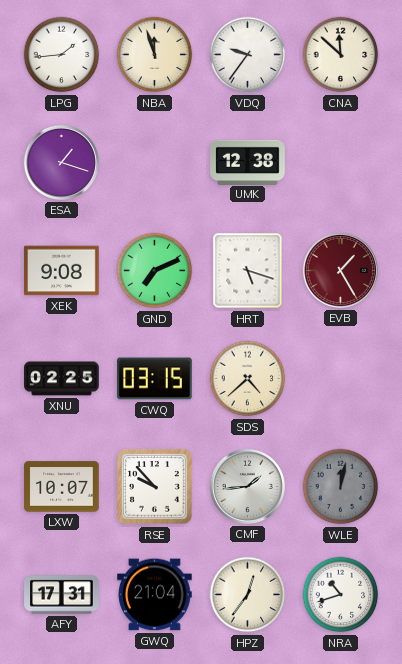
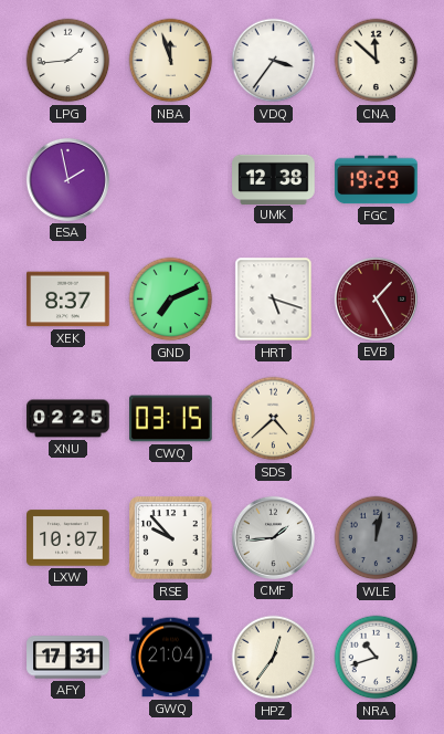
VDQ: 9:36 -> 3:36
ESA: 1:18 -> 1:58
FGC: none -> 19:29
XEK: 9:08 -> 8:37
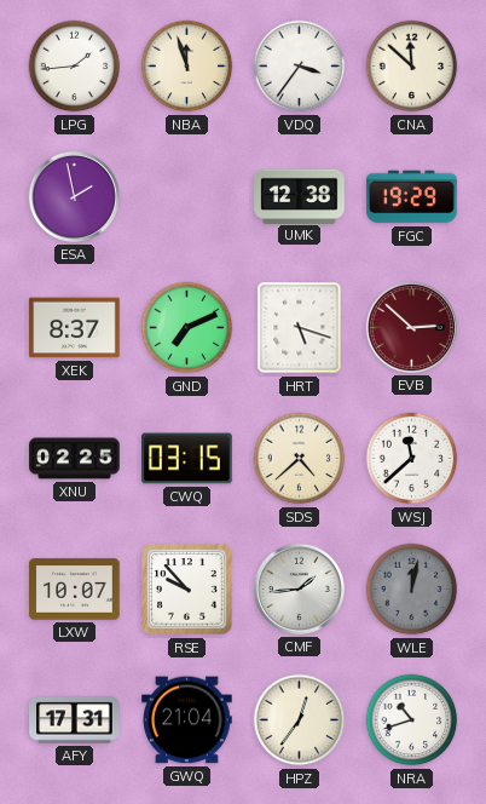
EVB: 1:25 -> 2:52
WSJ: none -> 11:38
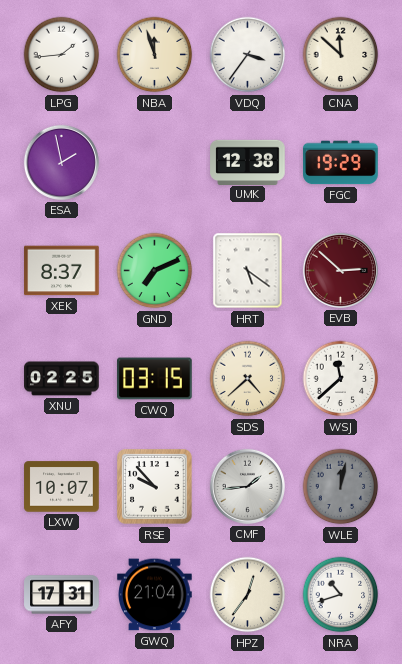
HRT: 5:18 -> 5:21
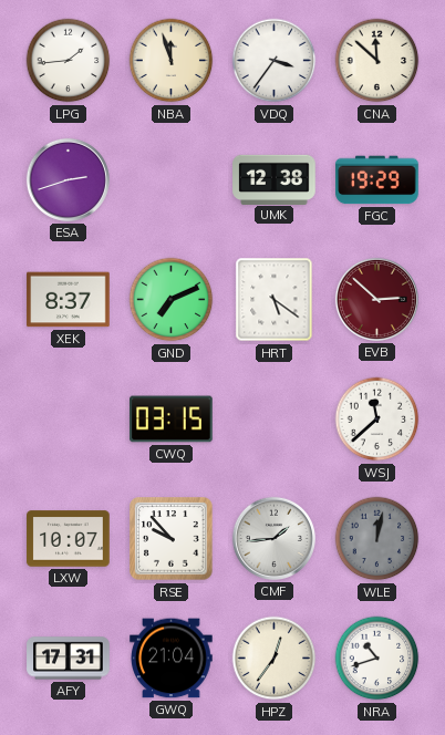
ESA: 1:58 -> 2:42
XNU: 02:25 -> none
SDS: 4:38 -> none
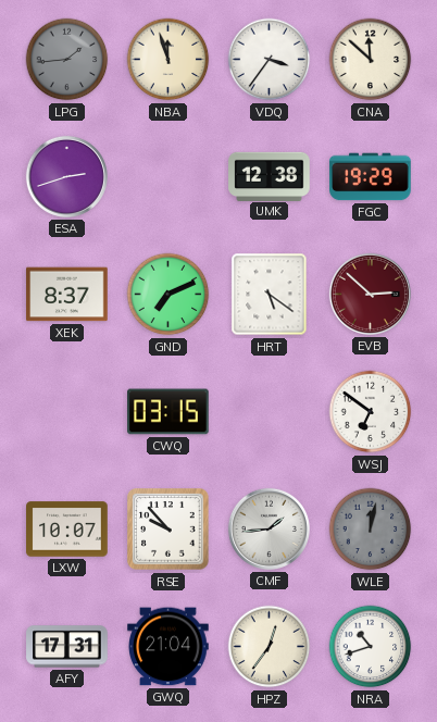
LPG dial: white -> grey
WSJ: 11:38 -> 6:51
